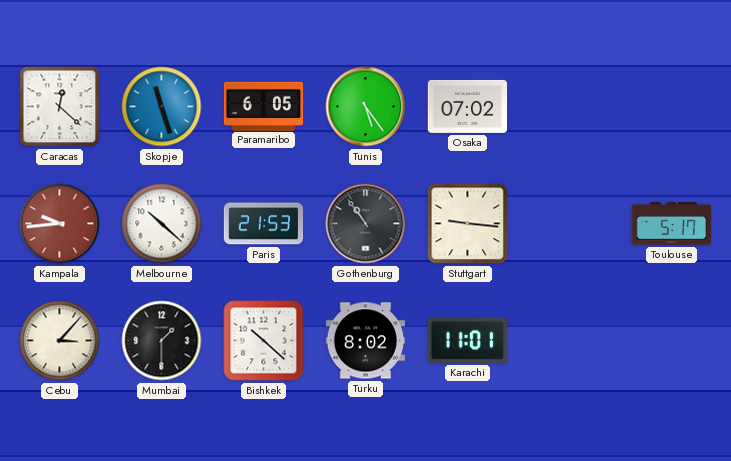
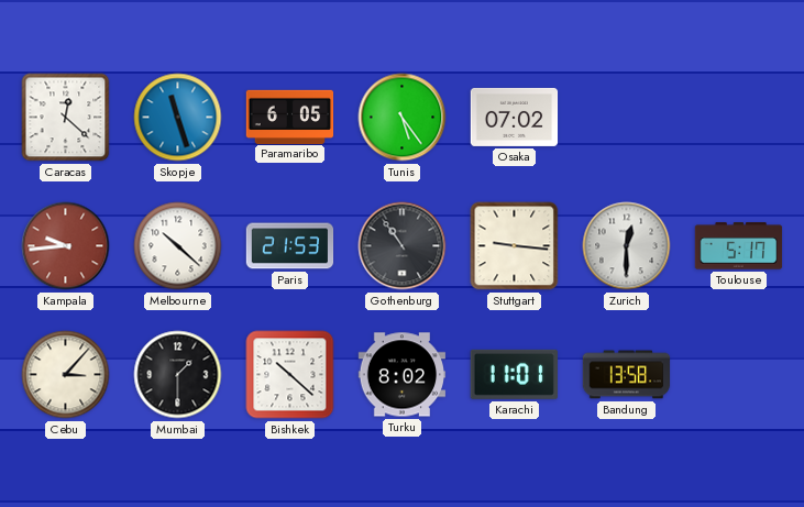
Zurich: none -> 12:30
Bandung: none -> 13:58
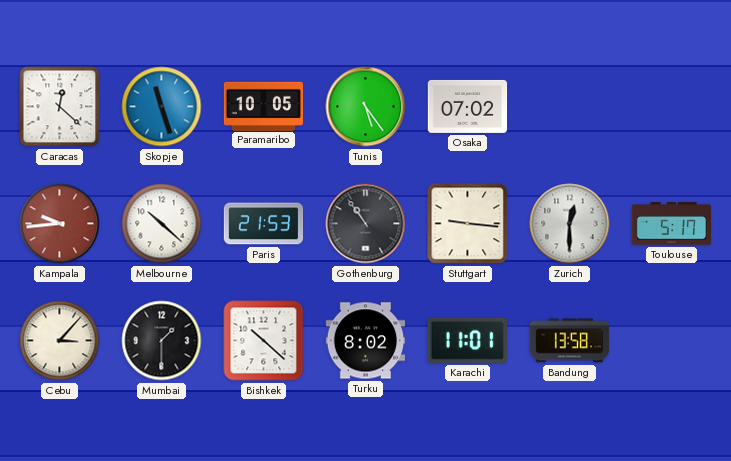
Paramaribo: 6:05 -> 10:05
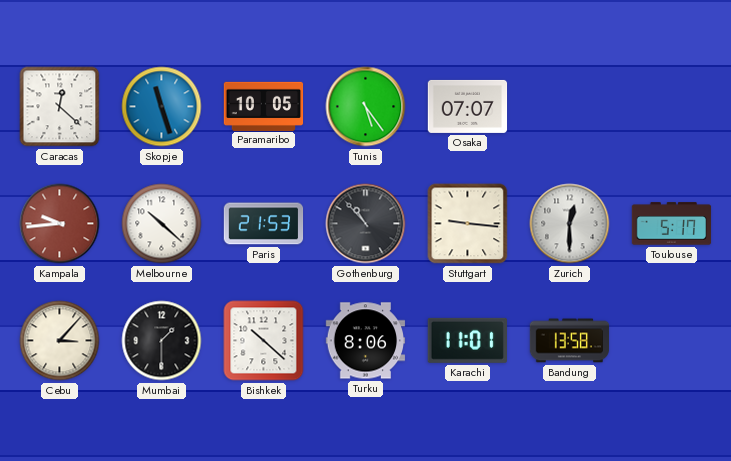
Osaka: 07:02 -> 07:07
Gothenburg: 10:54 -> 10:53
Turku: 8:02 -> 8:06
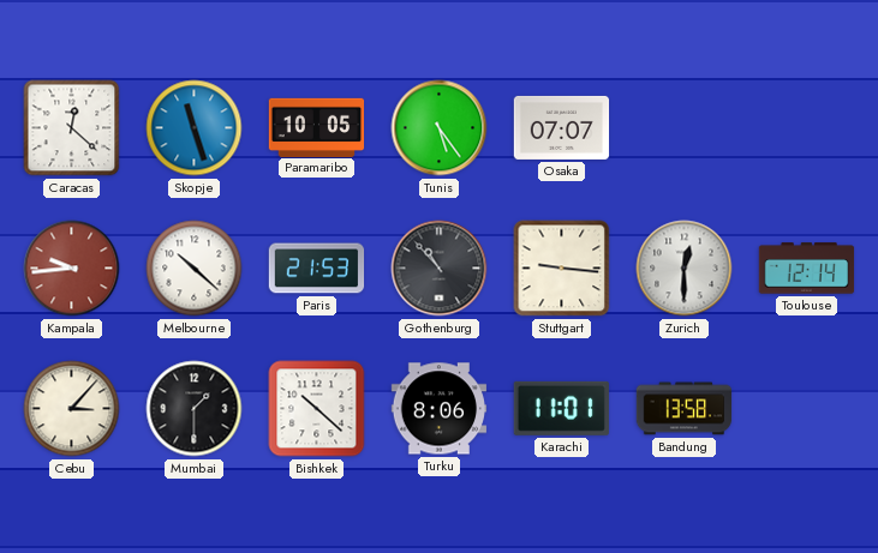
Toulouse: 5:17 -> 12:14
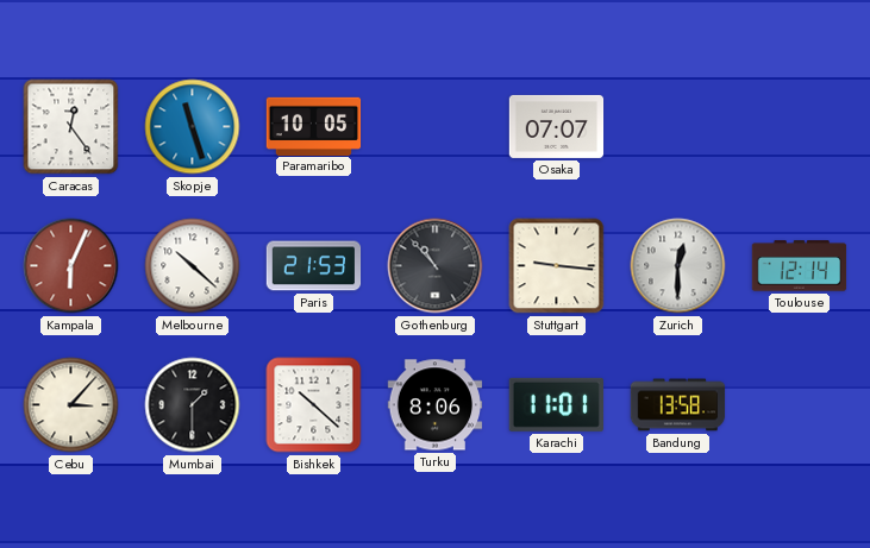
Caracas: 12:22 -> 12:24
Tunis: 5:24 -> none
Kampala: 9:44 -> 6:04
